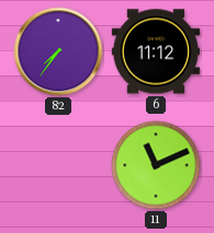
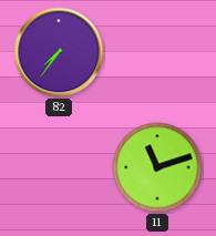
6: 11:12 -> none
11: 11:11 -> 11:12
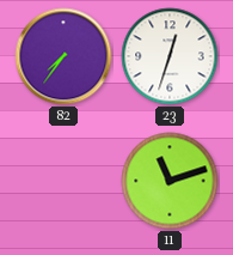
23: none -> 12:33
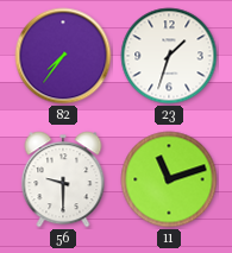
23: 12:33 -> 1:33
56: none -> 9:30
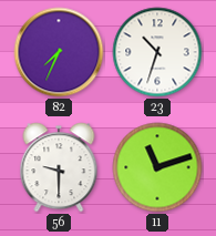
82: 7:36 -> 7:34
23: 1:33 -> 10:33
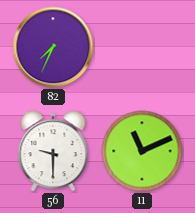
23: 10:33 -> none
11: 11:12 -> 11:11
